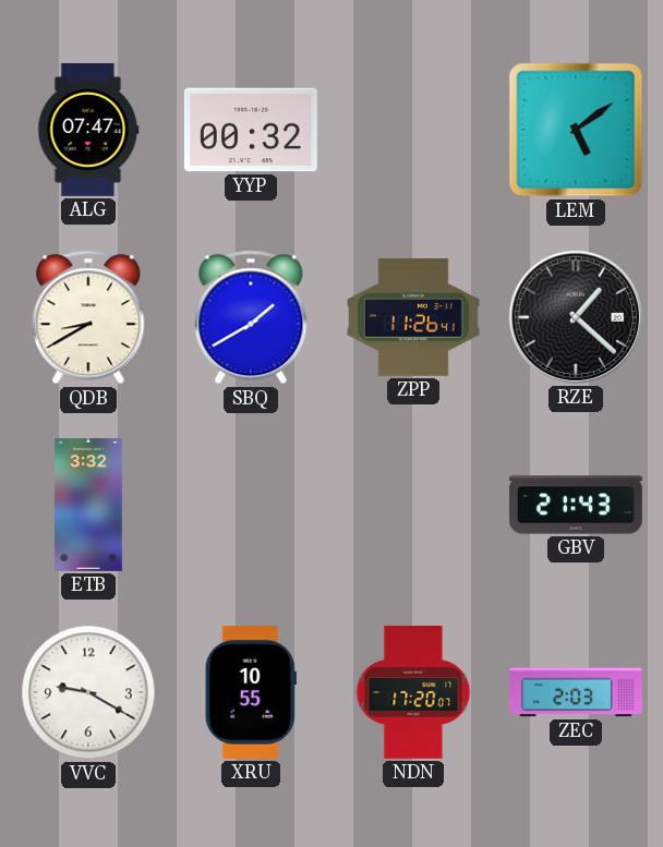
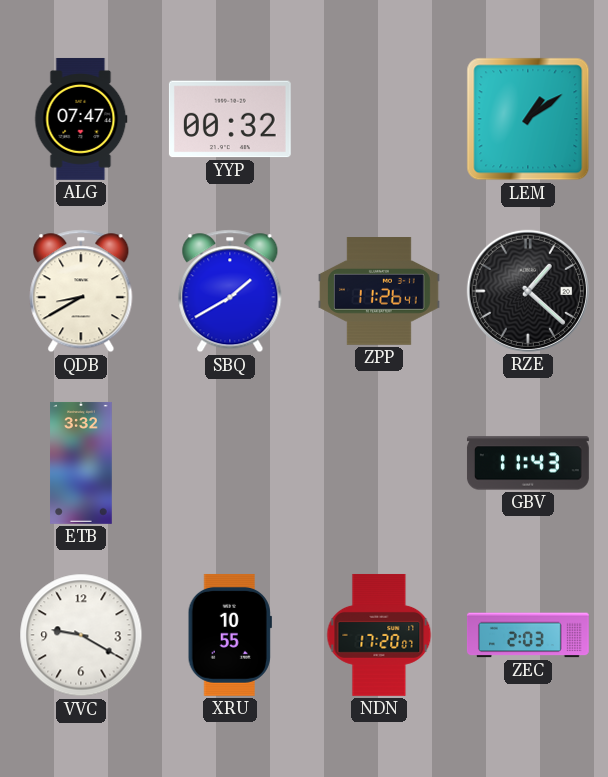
LEM: 5:09 -> 1:09
GBV: 21:43 -> 11:43
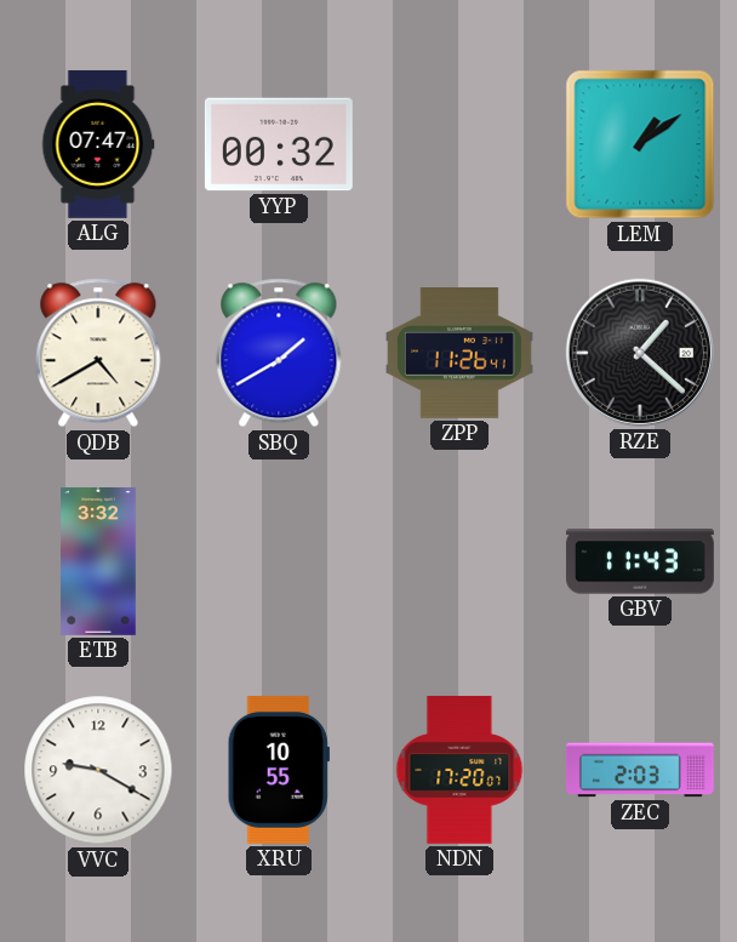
QDB: 8:40 -> 4:40
